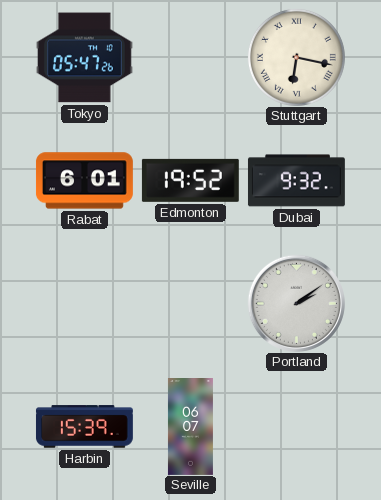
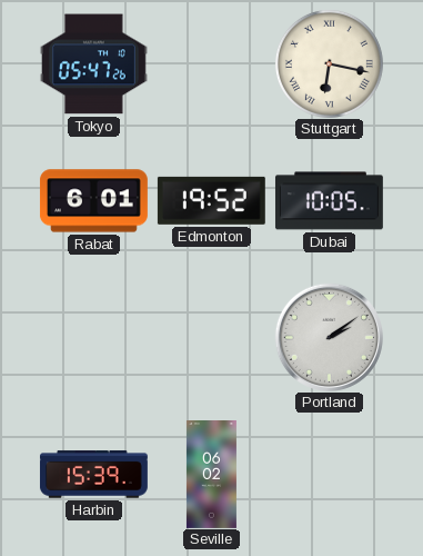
Dubai: 9:32 -> 10:05
Seville: 06:07 -> 06:02
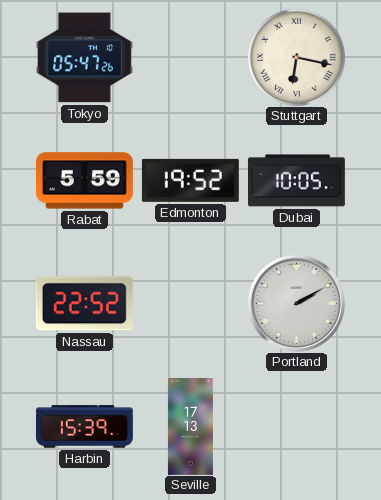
Rabat: 6:01 -> 5:59
Nassau: none -> 22:52
Portland: 2:09 -> 2:10
Seville: 06:02 -> 17:13
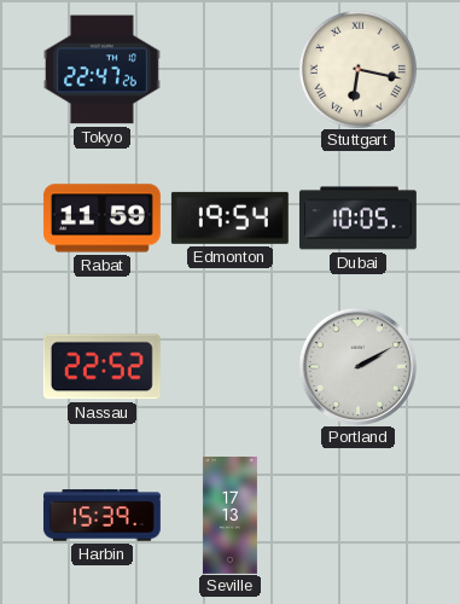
Tokyo: 05:47 -> 22:47
Rabat: 5:59 -> 11:59
Edmonton: 19:52 -> 19:54
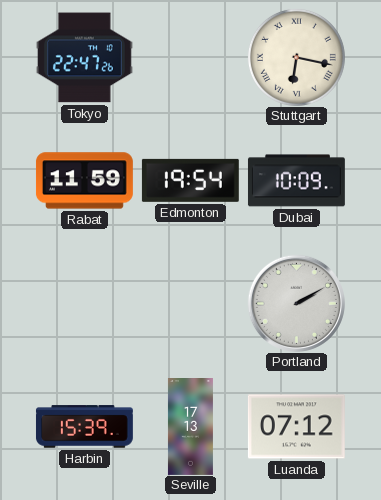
Dubai: 10:05 -> 10:09
Nassau: 22:52 -> none
Luanda: none -> 07:12
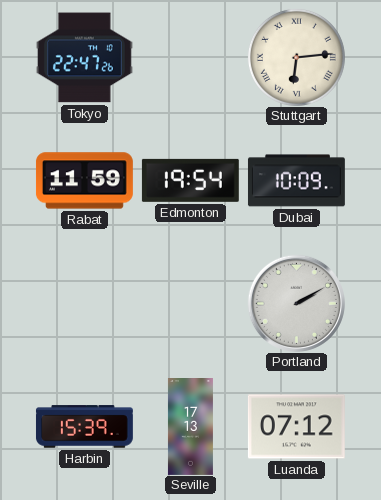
Stuttgart: 6:17 -> 6:14
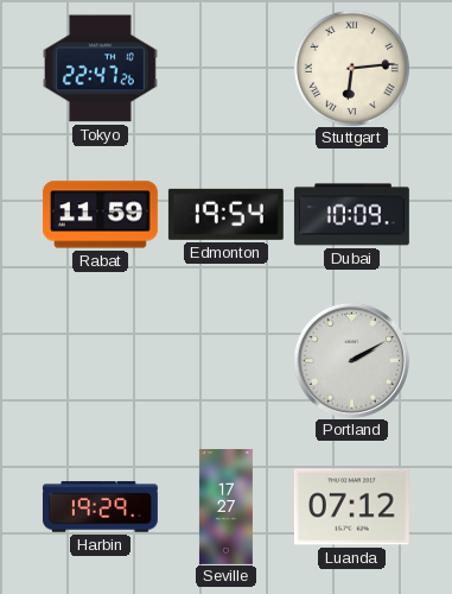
Harbin: 15:39 -> 19:29
Seville: 17:13 -> 17:27
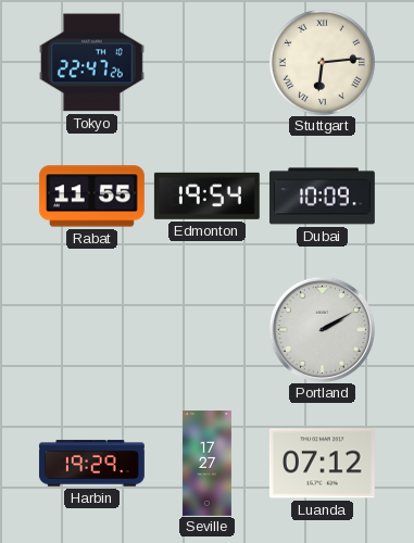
Rabat: 11:59 -> 11:55
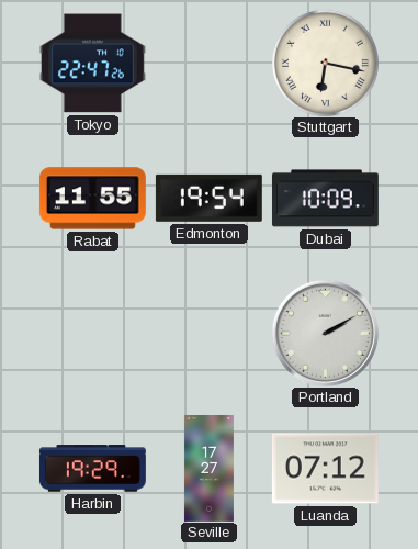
Stuttgart: 6:14 -> 6:17
